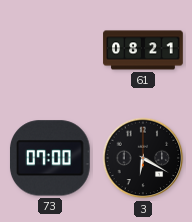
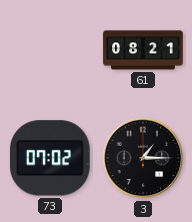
73: 07:00 -> 07:02
3: 6:20 -> 1:15
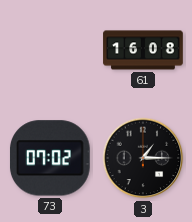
61: 08:21 -> 16:08
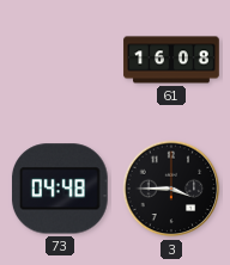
73: 07:02 -> 04:48
3: 1:15 -> 3:45
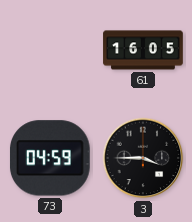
61: 16:08 -> 16:05
73: 04:48 -> 04:59
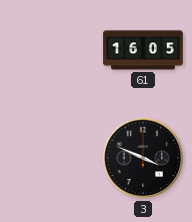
73: 04:59 -> none
3: 3:45 -> 3:49
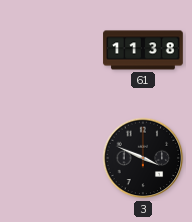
61: 16:05 -> 11:38
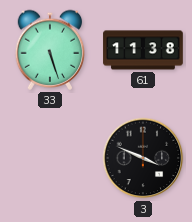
33: none -> 5:27
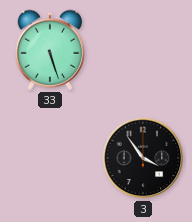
61: 11:38 -> none
3: 3:49 -> 3:54
